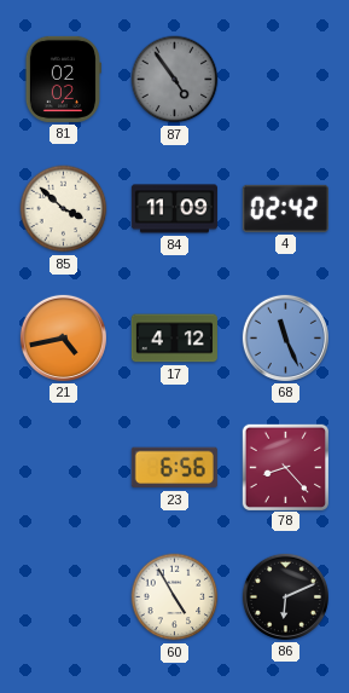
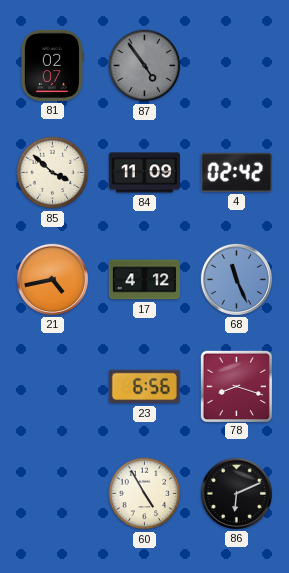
81: 02:02 -> 02:07
78: 8:23 -> 8:18
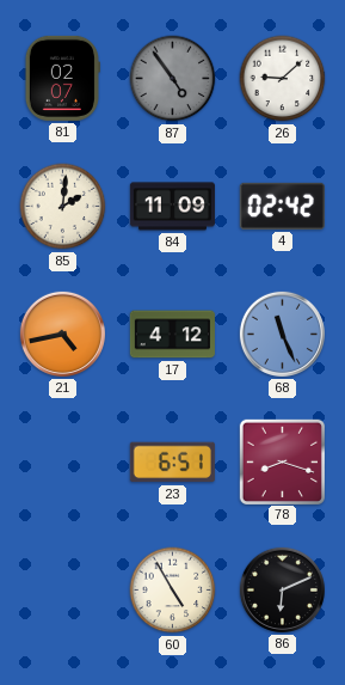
26: none -> 9:08
85: 3:52 -> 2:01
23: 6:56 -> 6:51
